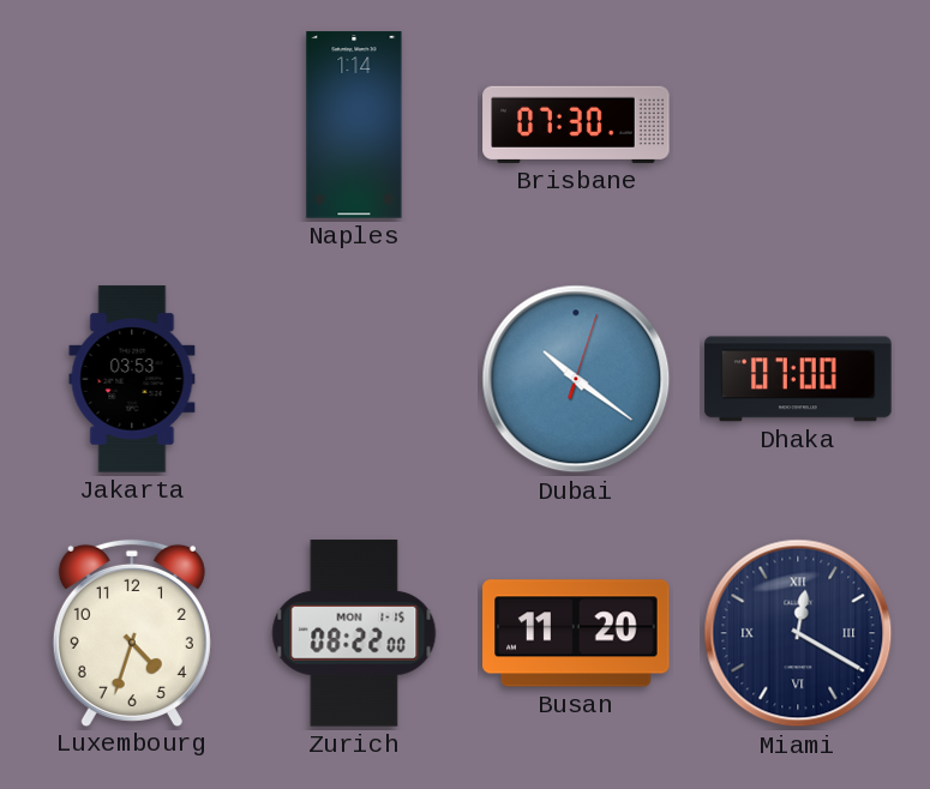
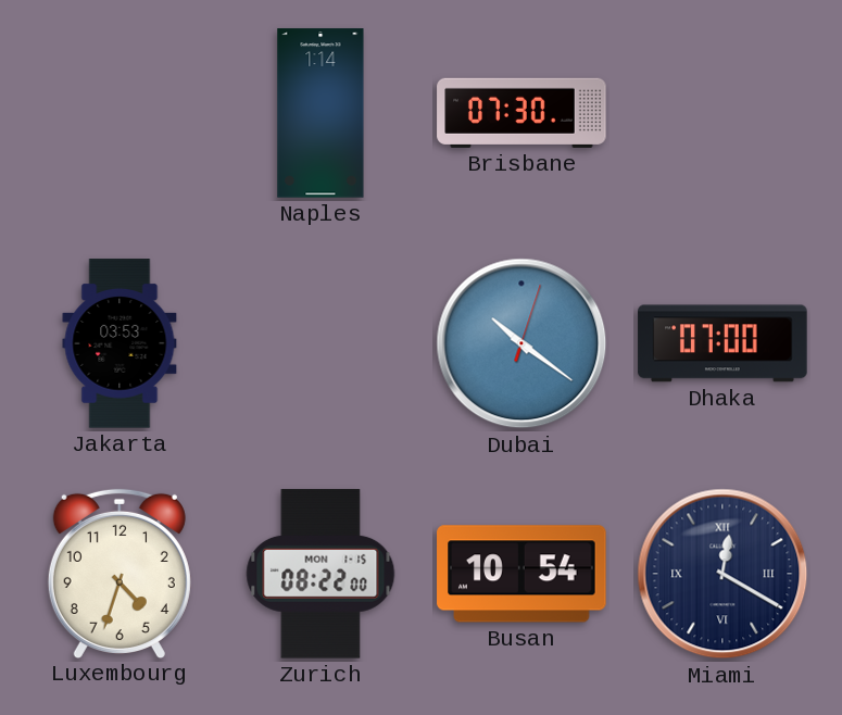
Busan: 11:20 -> 10:54
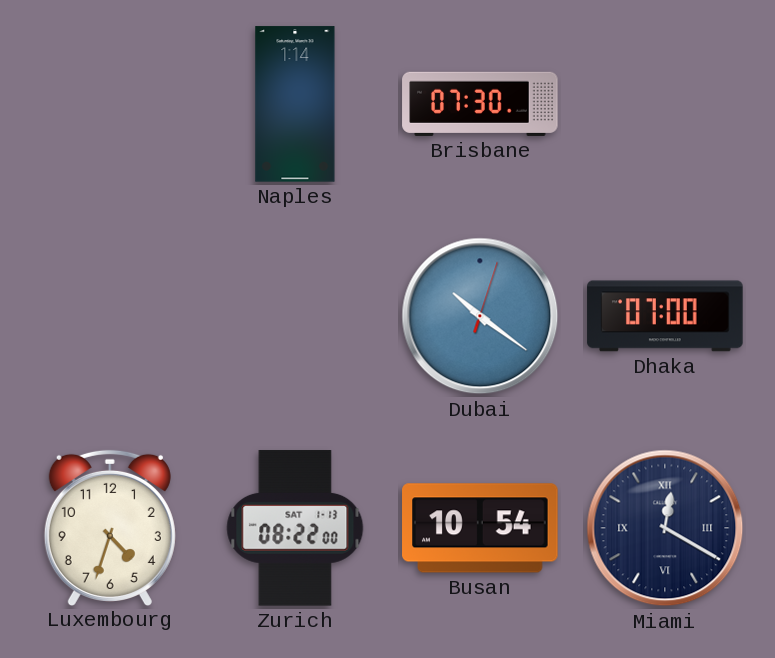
Jakarta: 03:53 -> none
Zurich date: MON 1-15 -> SAT 1-13
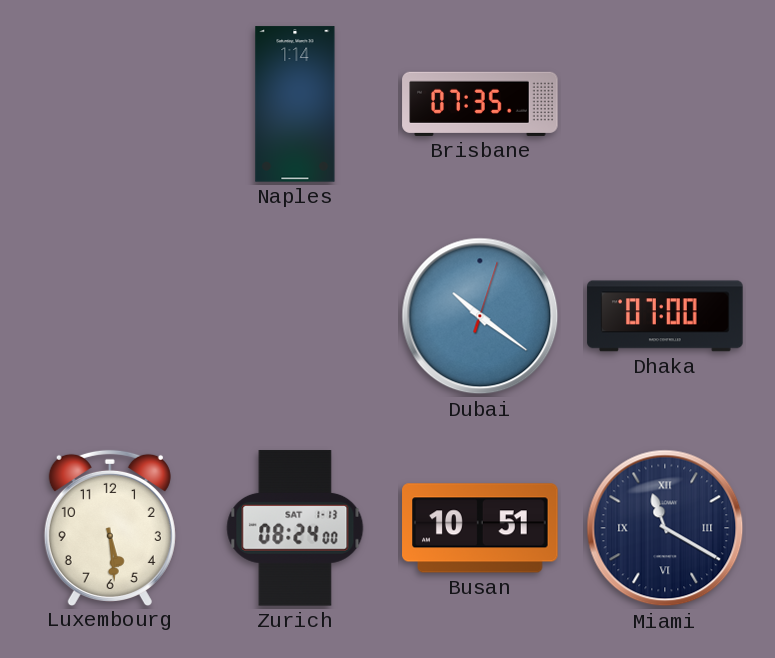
Brisbane: 07:30 -> 07:35
Luxembourg: 4:33 -> 5:29
Zurich: 08:22 -> 08:24
Busan: 10:54 -> 10:51
Miami: 12:20 -> 11:20
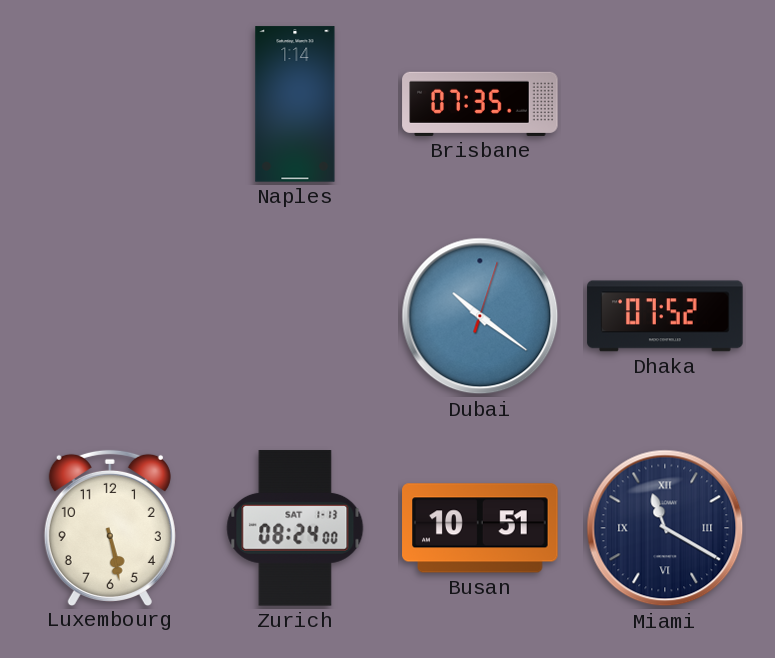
Dhaka: 07:00 -> 07:52
Luxembourg: 5:29 -> 5:28
